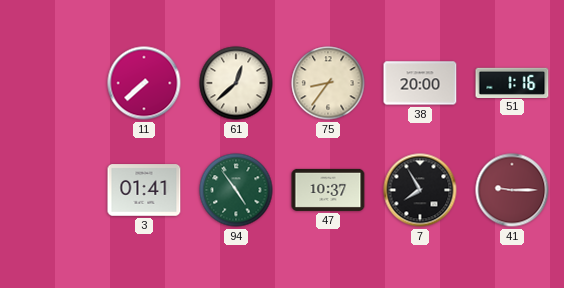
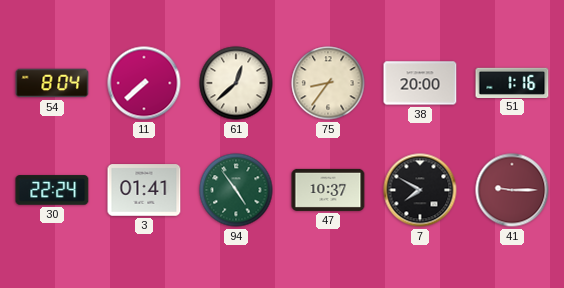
54: none -> 8:04
30: none -> 22:24
7: 7:55 -> 7:50
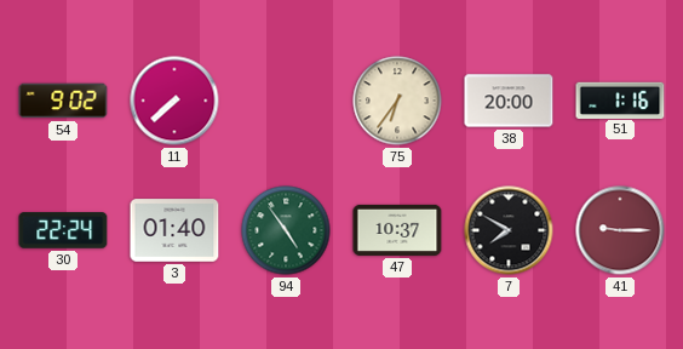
54: 8:04 -> 9:02
61: 12:38 -> none
75: 8:36 -> 6:36
3: 01:41 -> 01:40
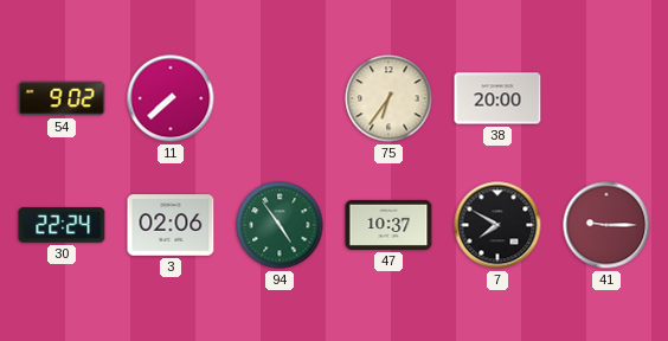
51: 1:16 -> none
3: 01:40 -> 02:06
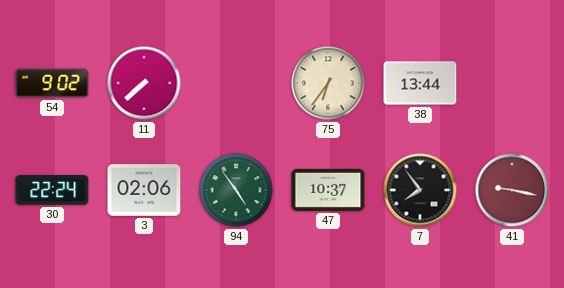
38: 20:00 -> 13:44
7: 7:50 -> 7:54
41: 9:15 -> 9:17
